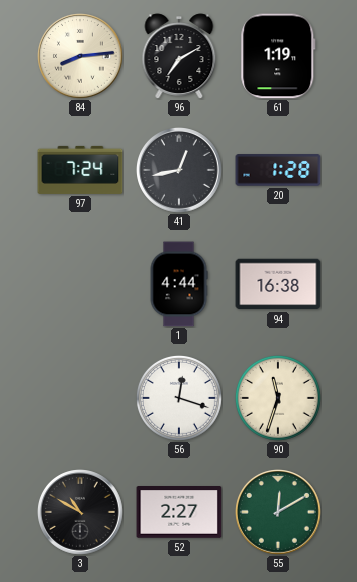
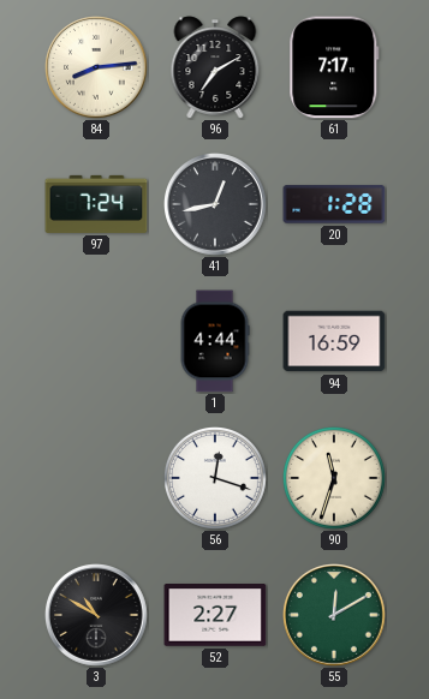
61: 1:19 -> 7:17
94: 16:38 -> 16:59
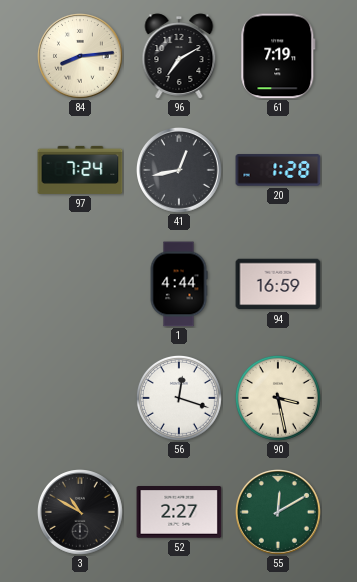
61: 7:17 -> 7:19
90: 11:33 -> 3:28
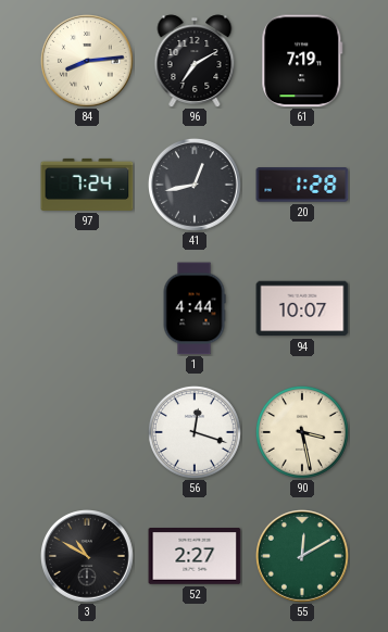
94: 16:59 -> 10:07
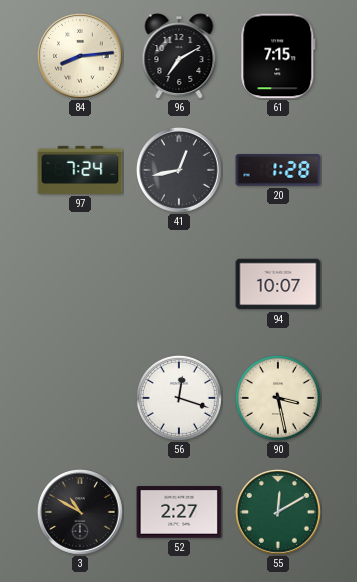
61: 7:19 -> 7:15
1: 4:44 -> none
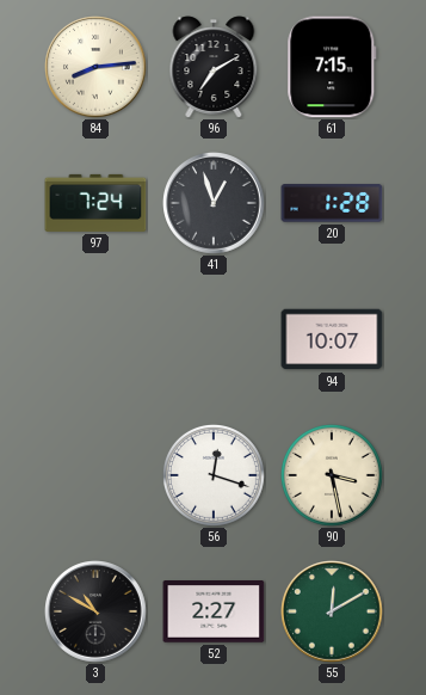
41: 12:43 -> 12:57
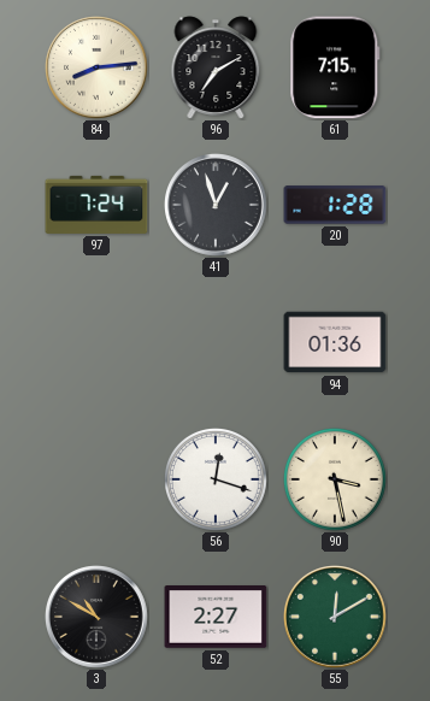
94: 10:07 -> 01:36
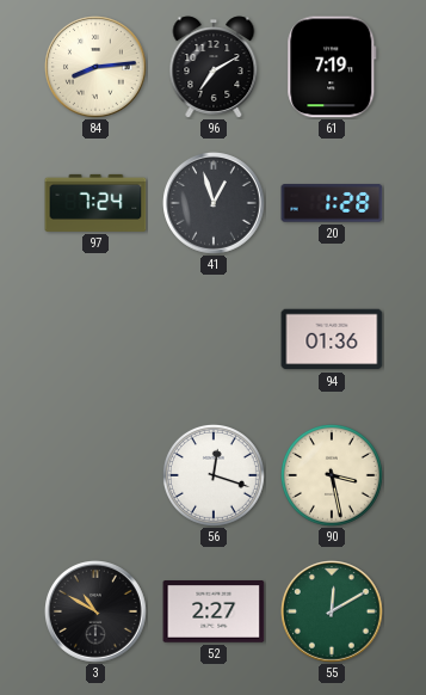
61: 7:15 -> 7:19
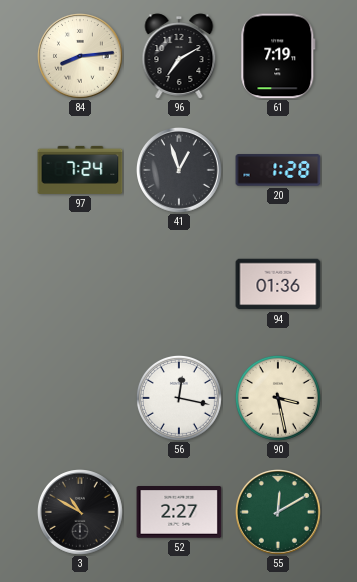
56: 12:18 -> 12:17
